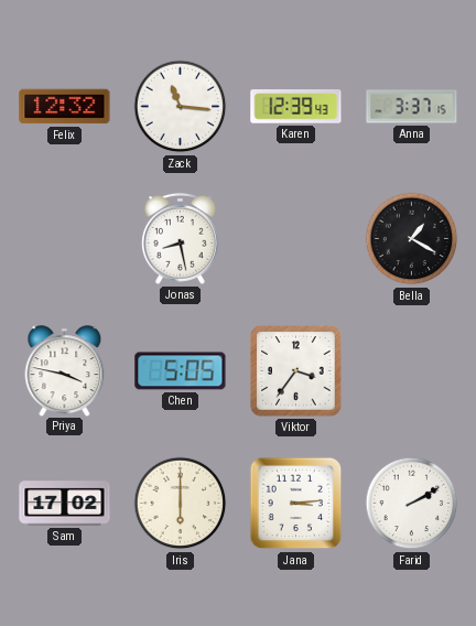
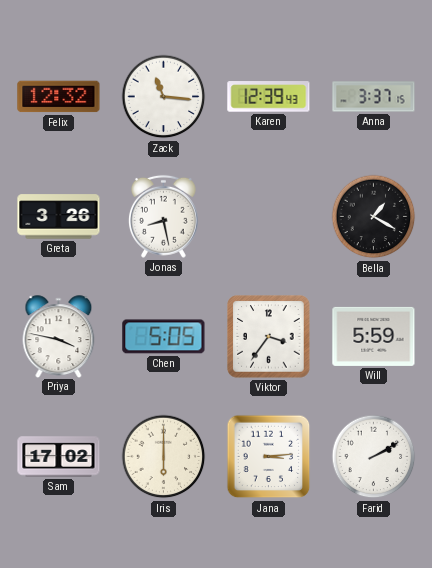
Greta: none -> 3:26
Will: none -> 5:59
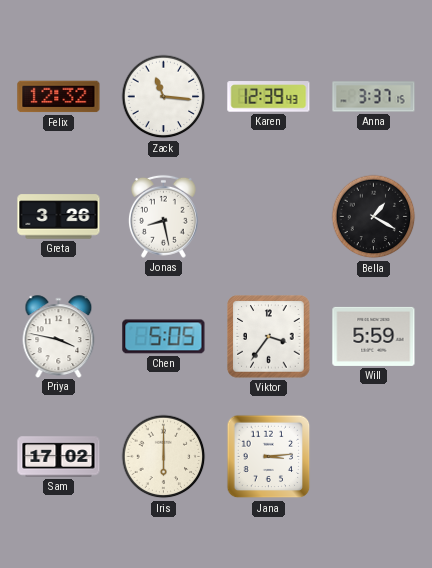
Farid: 2:10 -> none
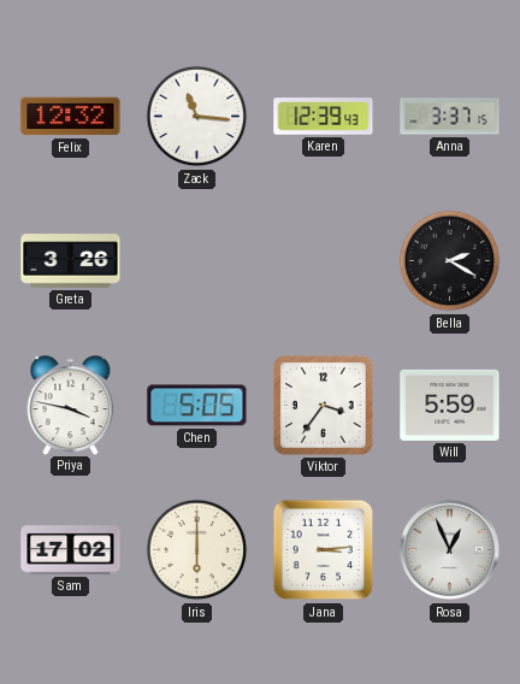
Jonas: 8:28 -> none
Bella: 1:20 -> 2:20
Rosa: none -> 12:56
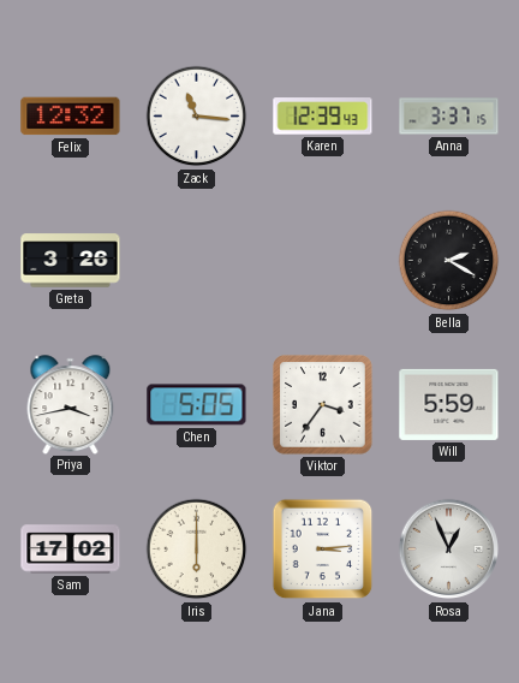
Priya: 3:47 -> 3:43
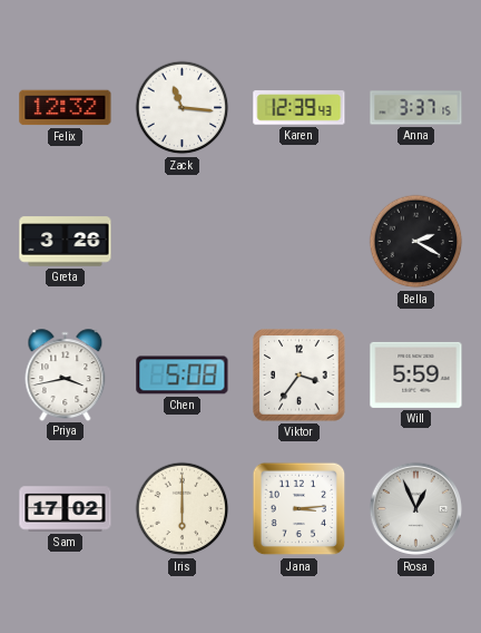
Chen: 5:05 -> 5:08
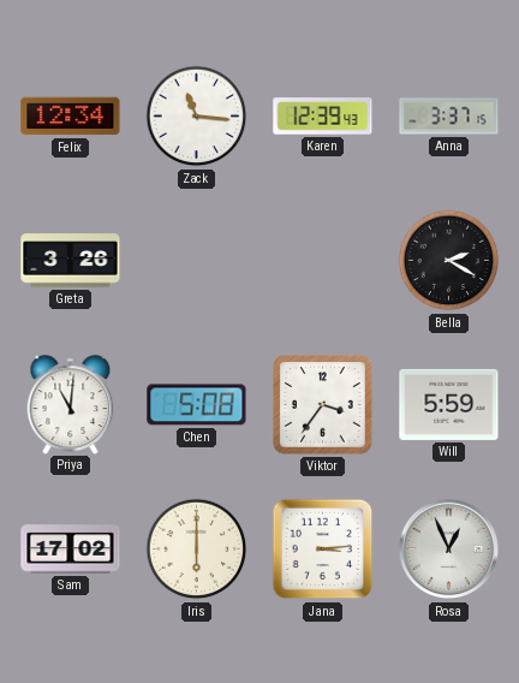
Felix: 12:32 -> 12:34
Priya: 3:43 -> 11:01
